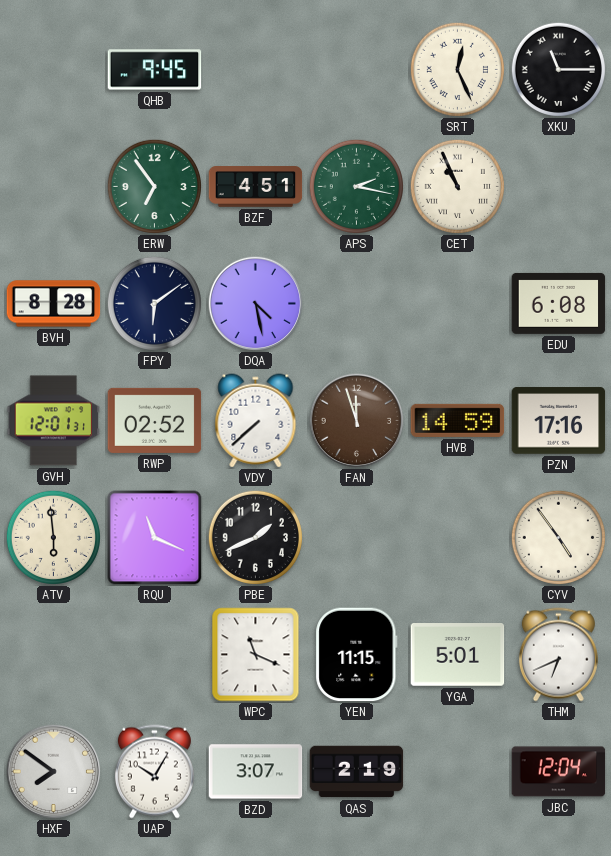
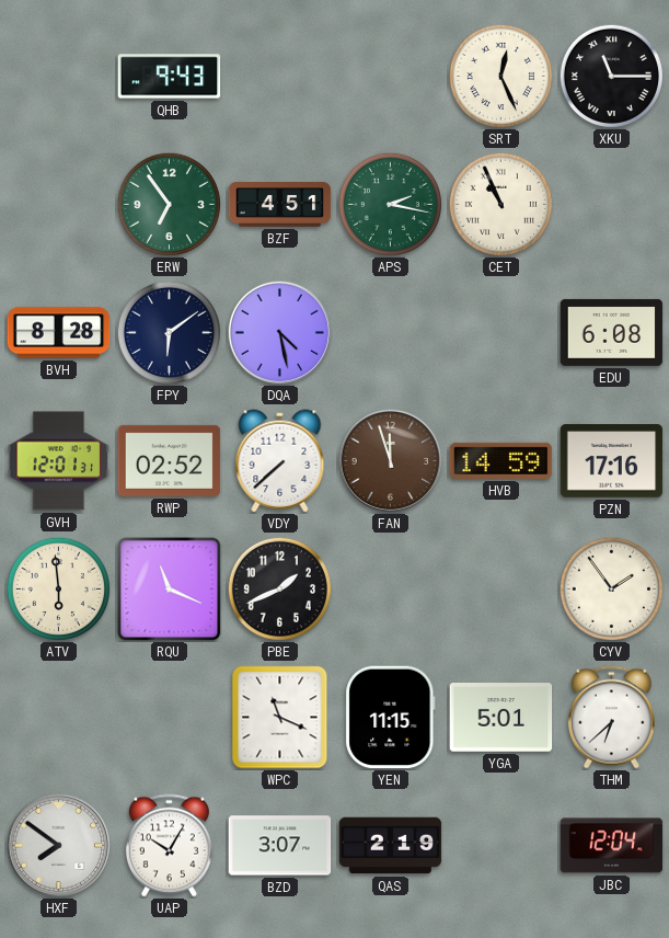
QHB: 9:45 -> 9:43
CYV: 4:54 -> 1:54
THM: 6:41 -> 6:38
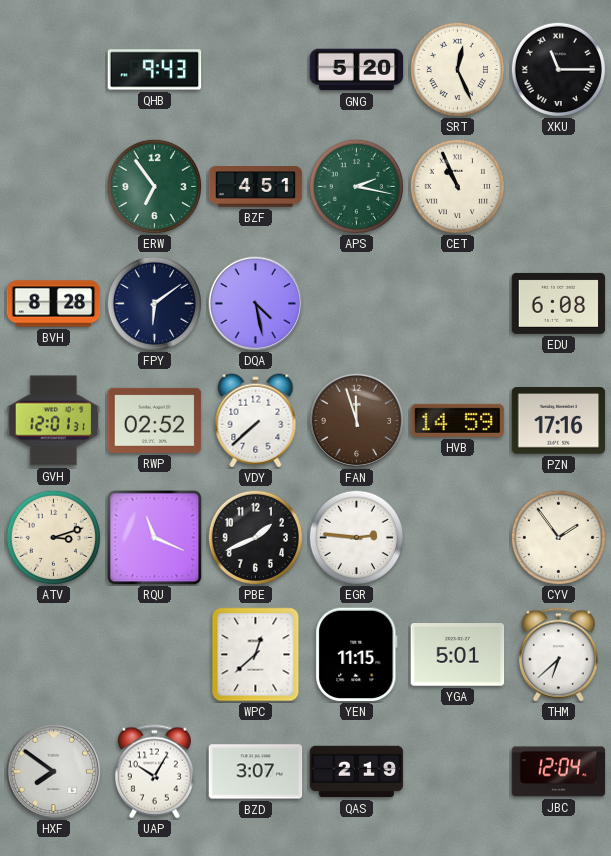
GNG: none -> 5:20
ATV: 5:59 -> 3:12
EGR: none -> 2:46
WPC: 11:19 -> 12:38
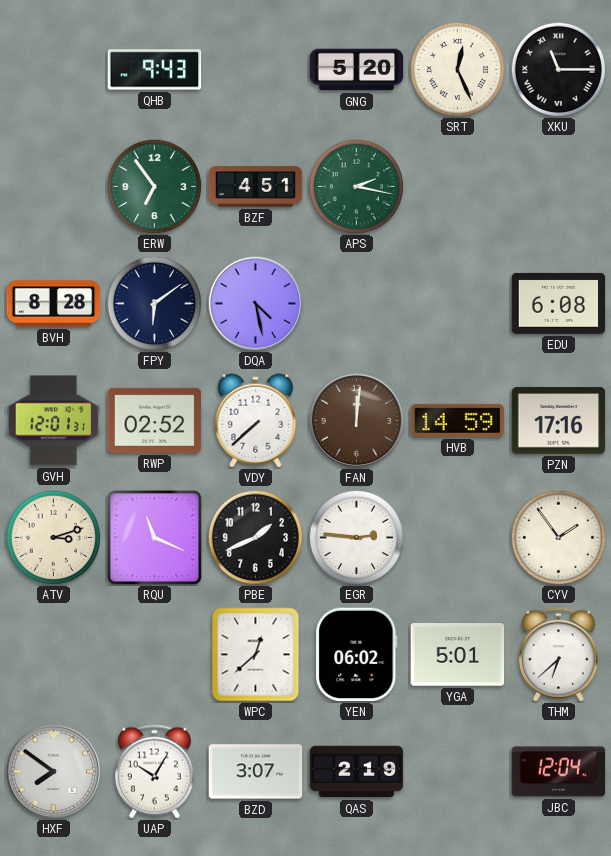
CET: 10:56 -> none
FAN: 11:57 -> 12:01
YEN: 11:15 -> 06:02
